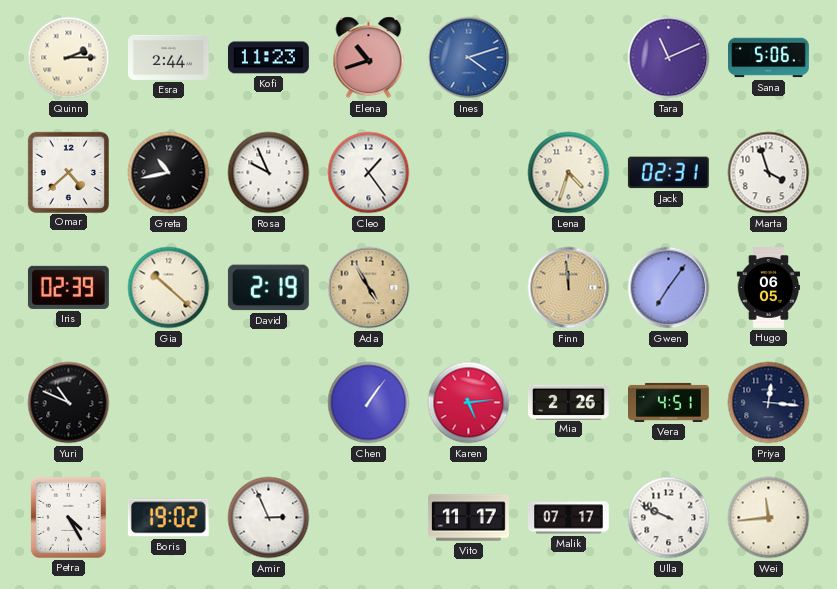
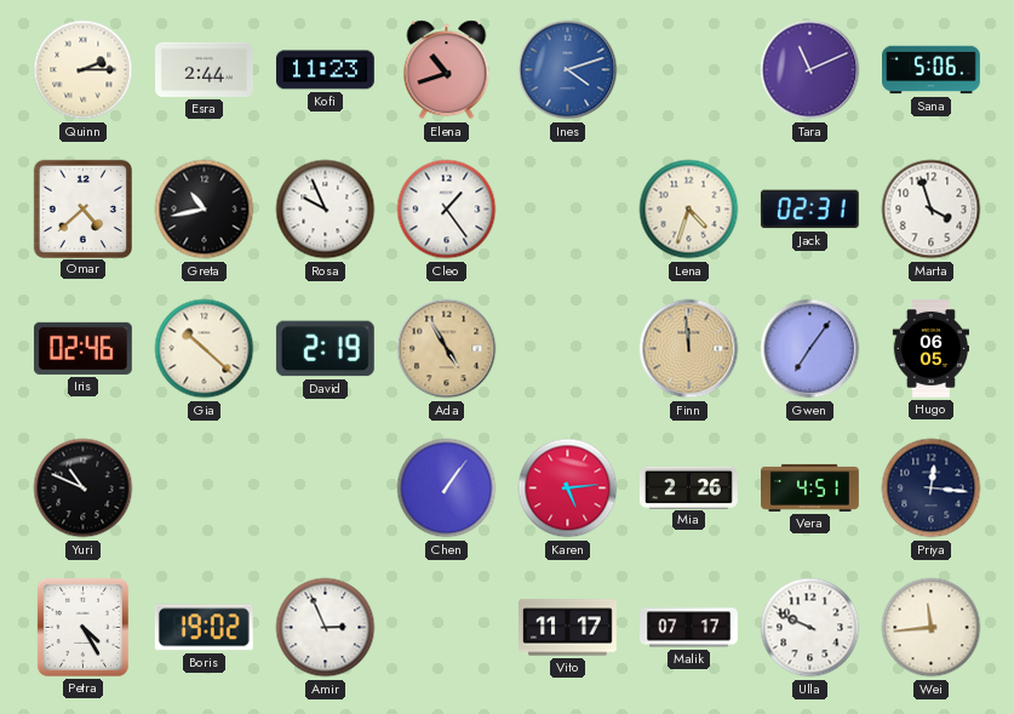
Iris: 02:39 -> 02:46
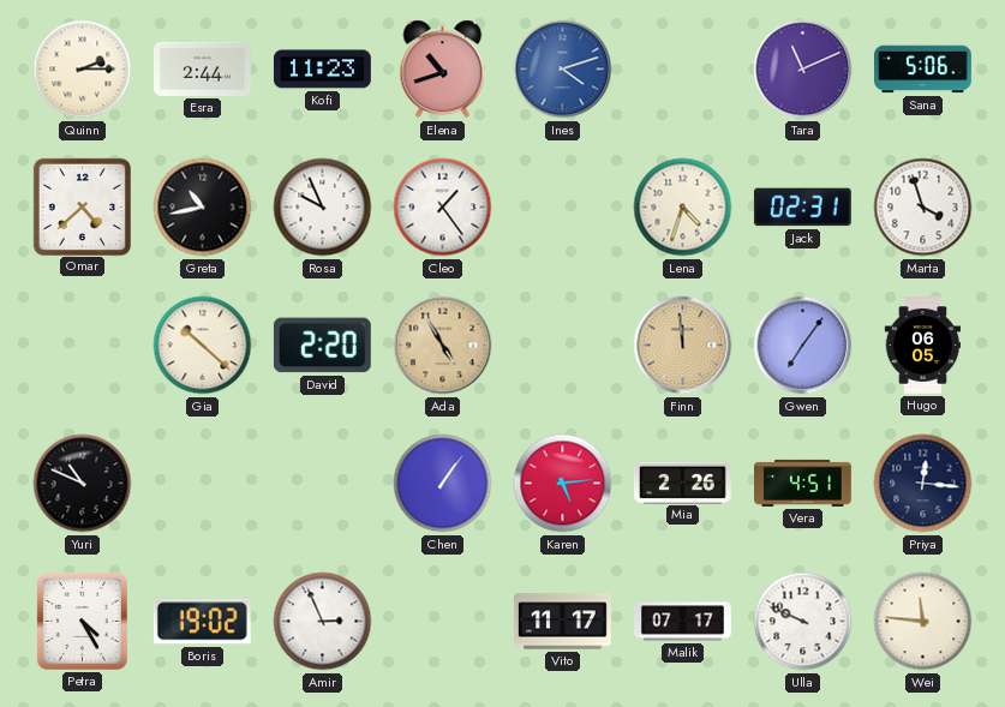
Iris: 02:46 -> none
David: 2:19 -> 2:20
Wei: 11:44 -> 11:46
